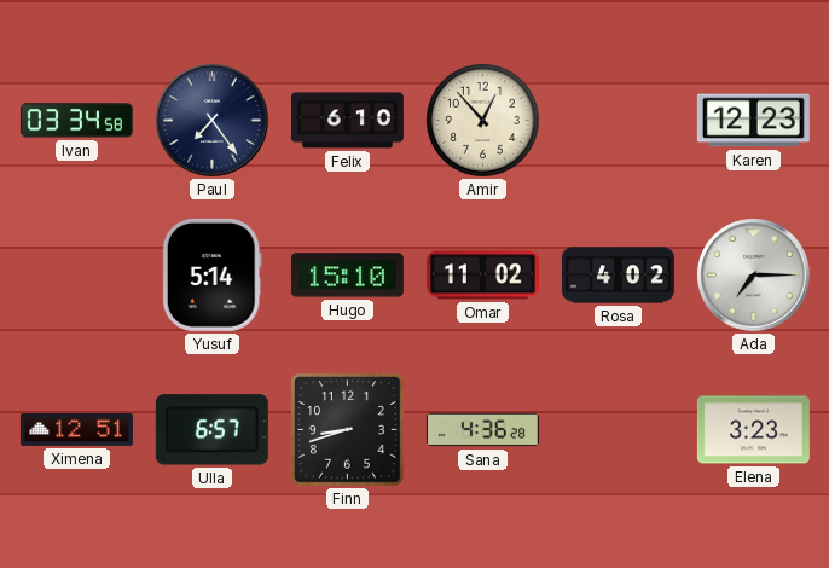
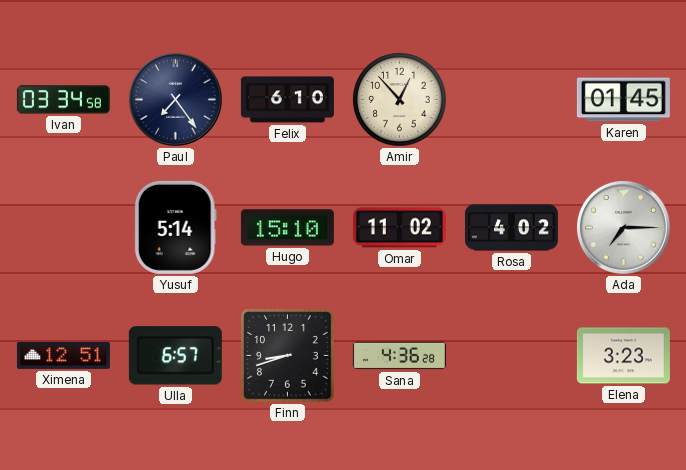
Karen: 12:23 -> 01:45
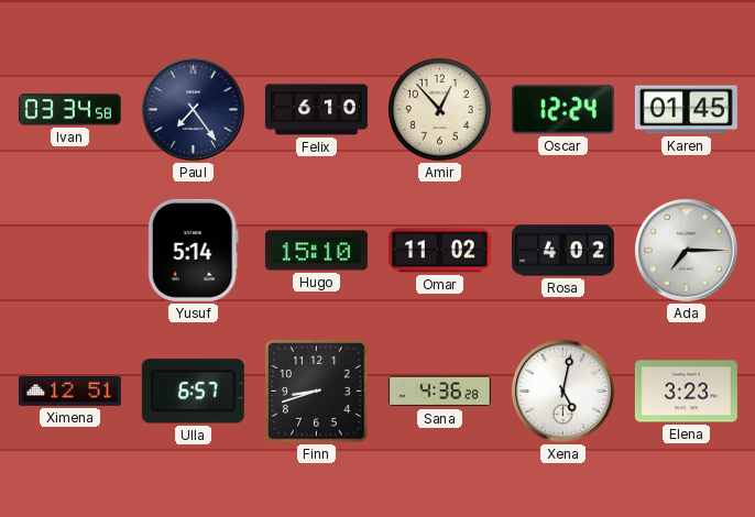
Oscar: none -> 12:24
Xena: none -> 5:02
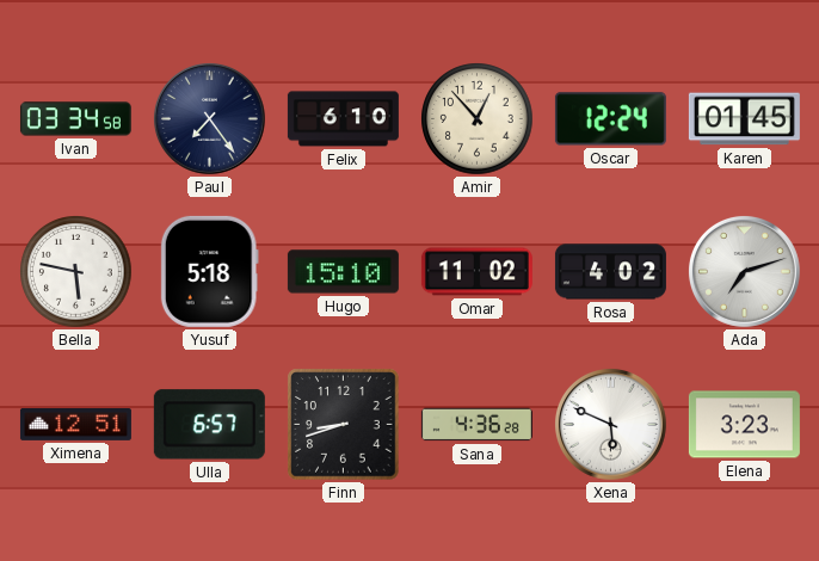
Bella: none -> 5:47
Yusuf: 5:14 -> 5:18
Ada: 7:15 -> 7:12
Xena: 5:02 -> 5:49
